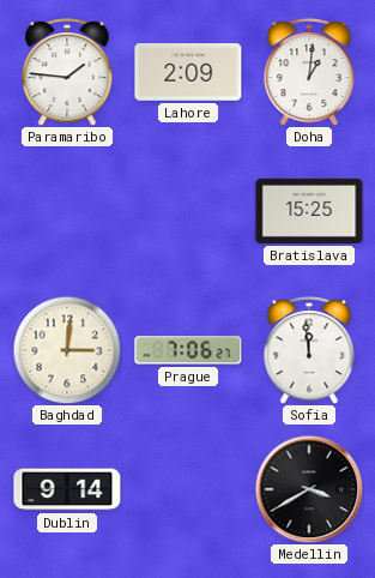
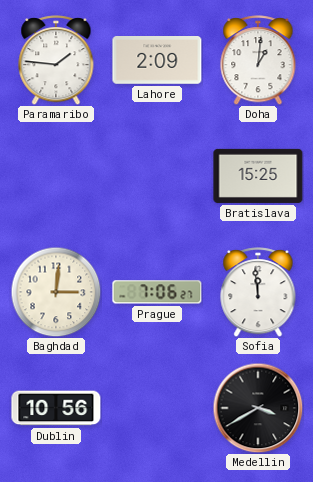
Dublin: 9:14 -> 10:56
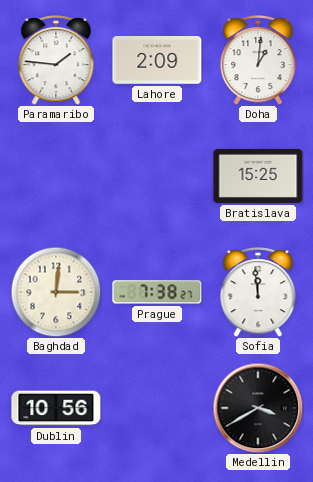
Prague: 7:06 -> 7:38
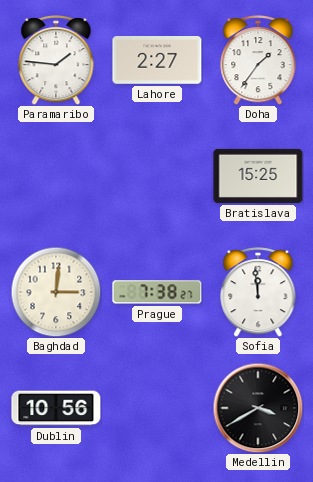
Lahore: 2:09 -> 2:27
Doha: 1:01 -> 1:36
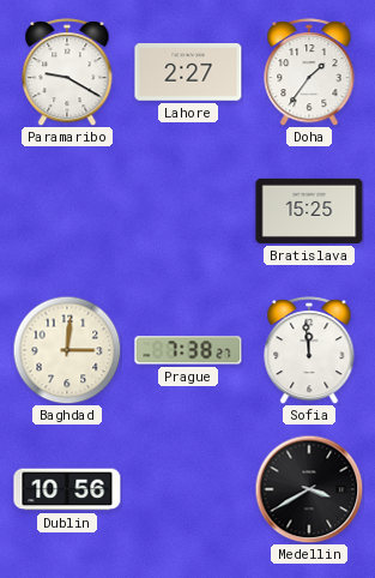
Paramaribo: 1:46 -> 9:20
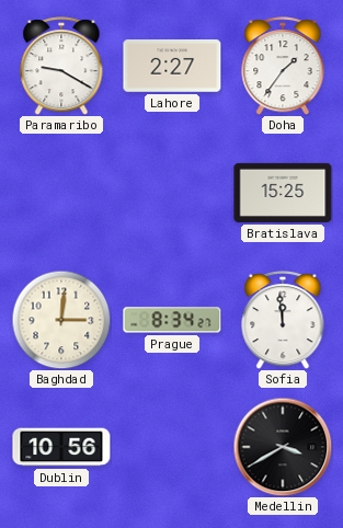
Prague: 7:38 -> 8:34
